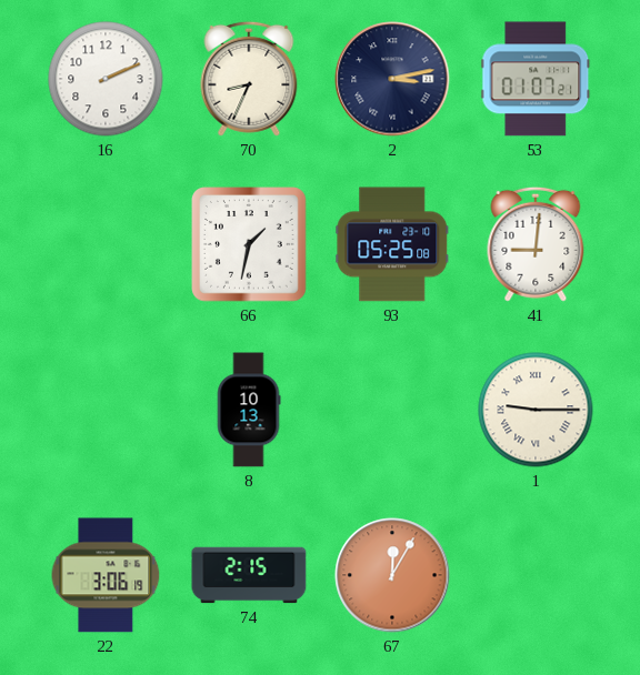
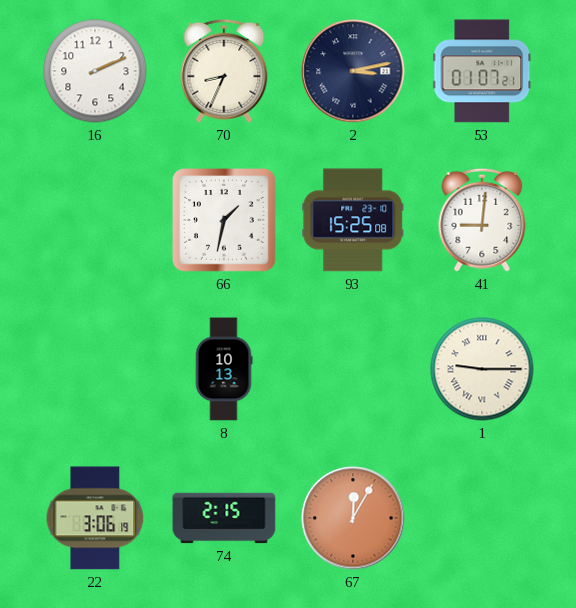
93: 05:25 -> 15:25
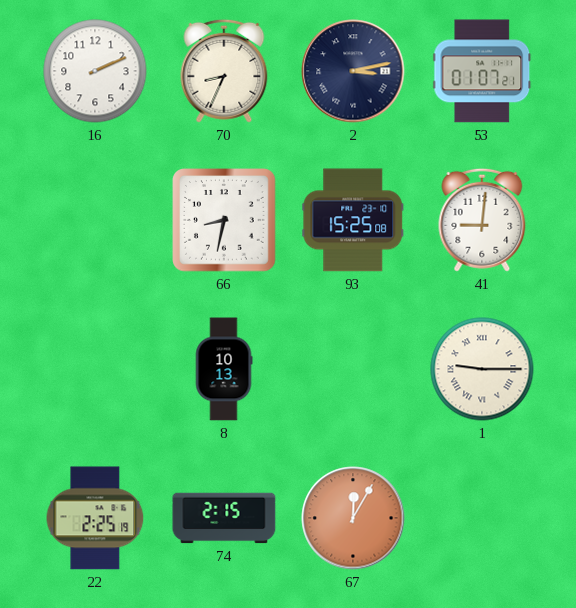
66: 1:32 -> 8:32
22: 3:06 -> 2:25
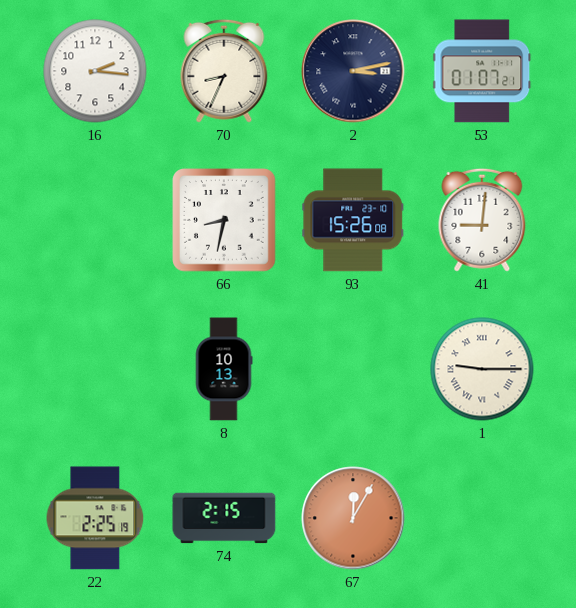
16: 2:11 -> 2:16
93: 15:25 -> 15:26
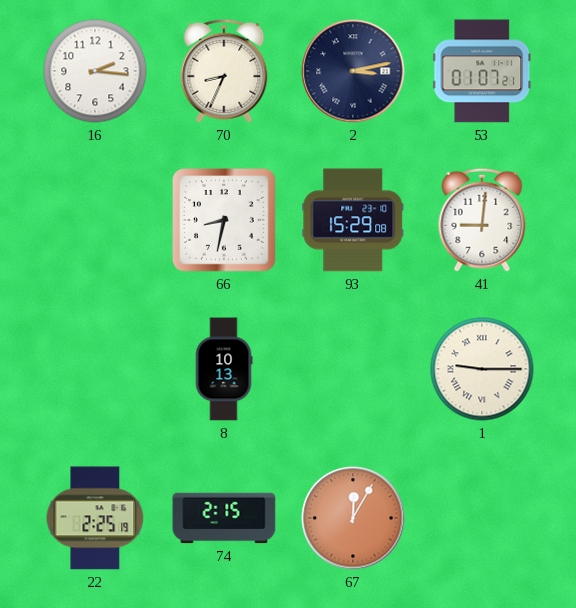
93: 15:26 -> 15:29
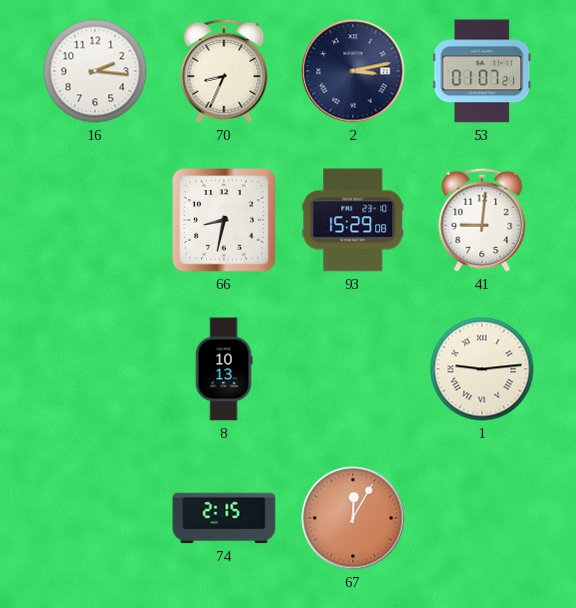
1: 9:15 -> 9:14
22: 2:25 -> none
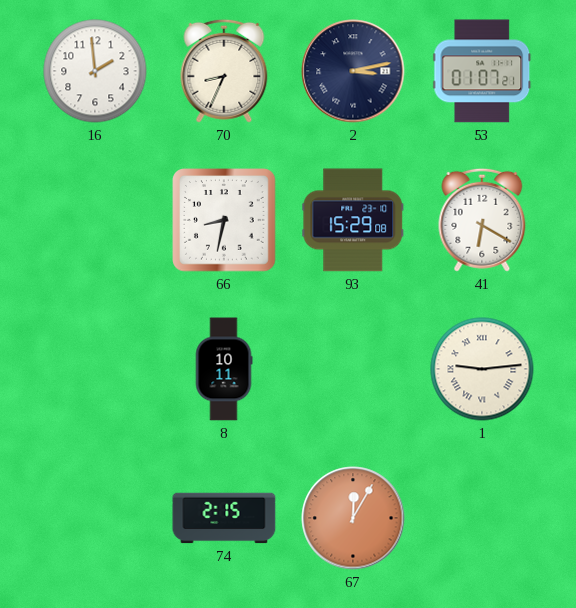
16: 2:16 -> 1:59
41: 9:01 -> 6:20
8: 10:13 -> 10:11
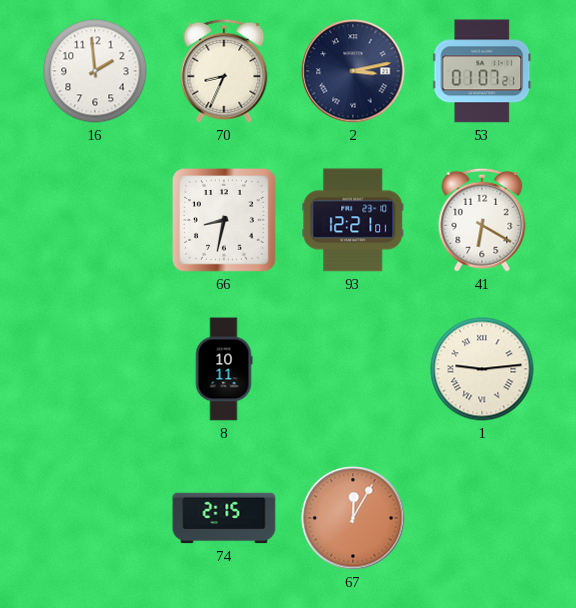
93: 15:29 -> 12:21
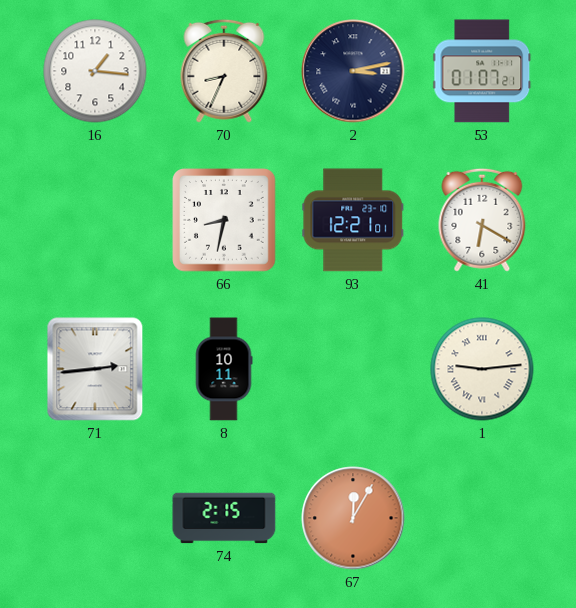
16: 1:59 -> 1:16
71: none -> 2:44
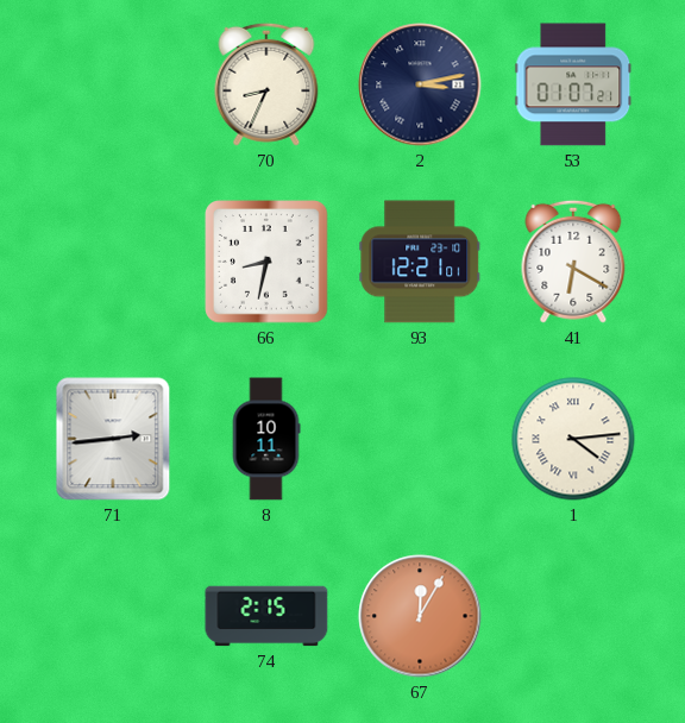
16: 1:16 -> none
1: 9:14 -> 4:14
